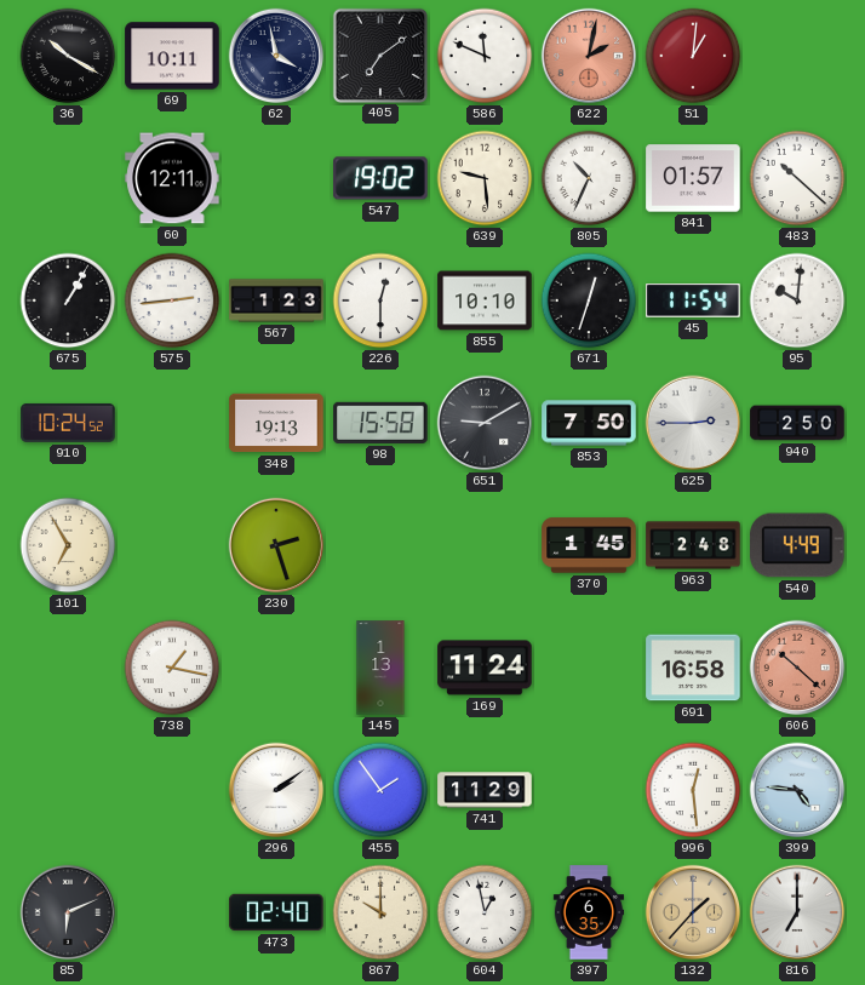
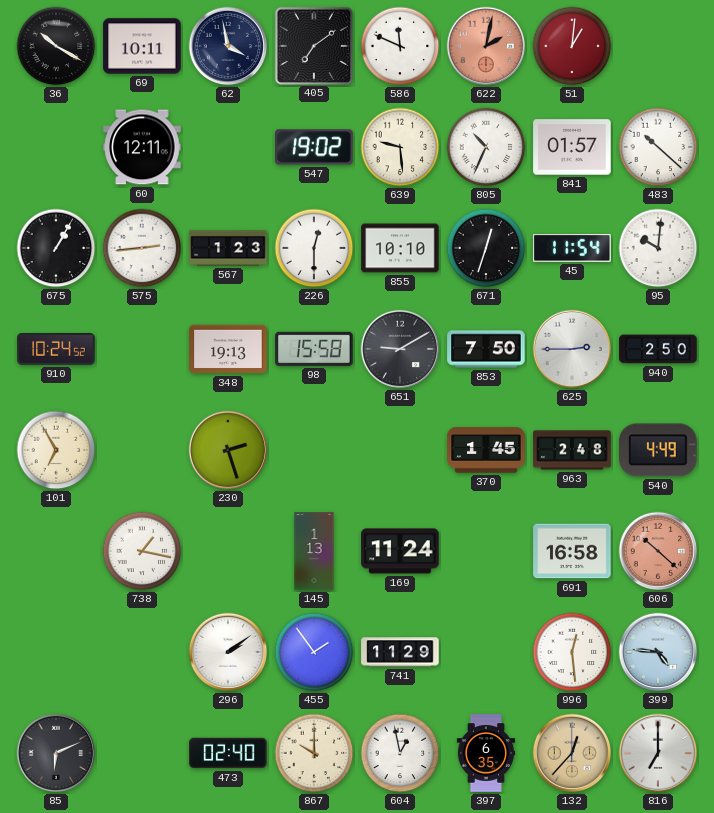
132: 1:37 -> 12:37
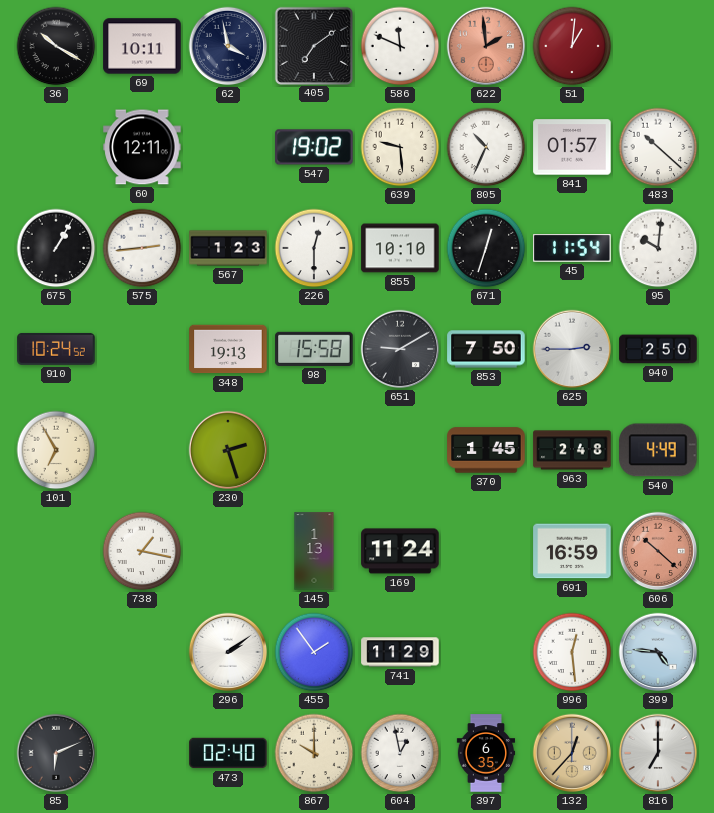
622: 2:02 -> 1:59
691: 16:58 -> 16:59
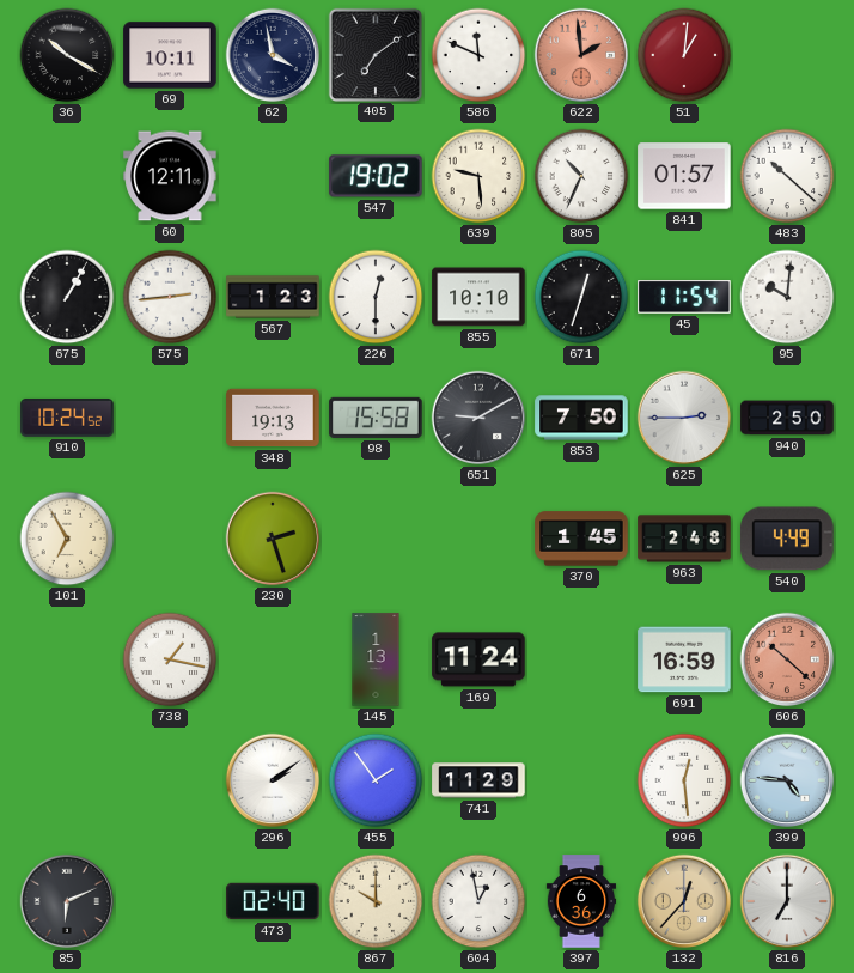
397: 6:35 -> 6:36
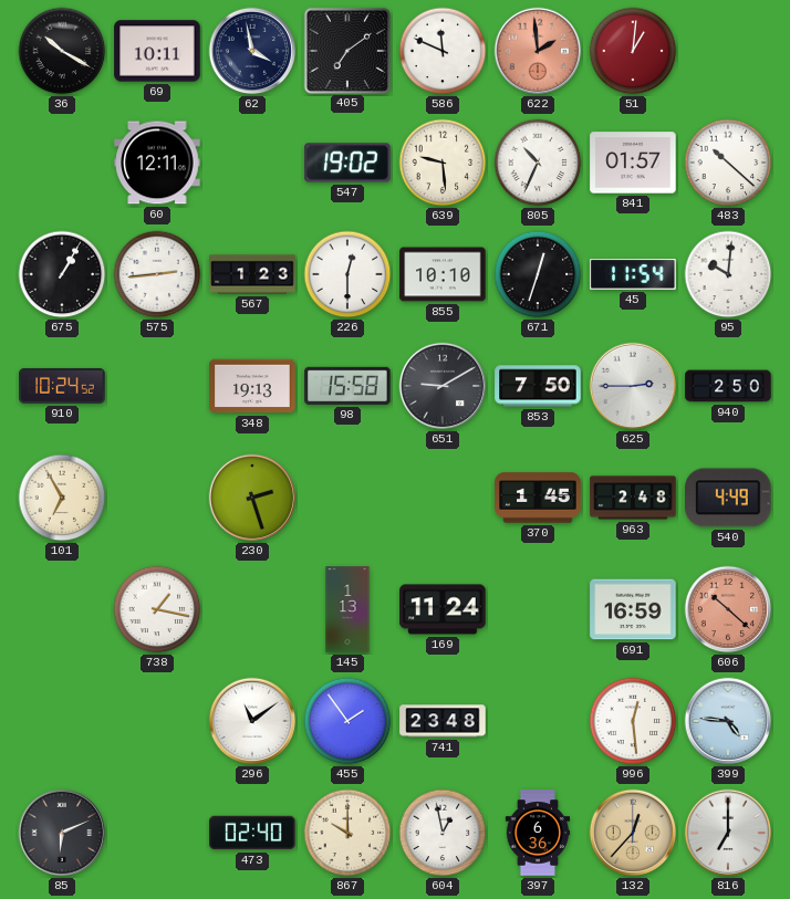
296: 2:09 -> 11:09
741: 11:29 -> 23:48
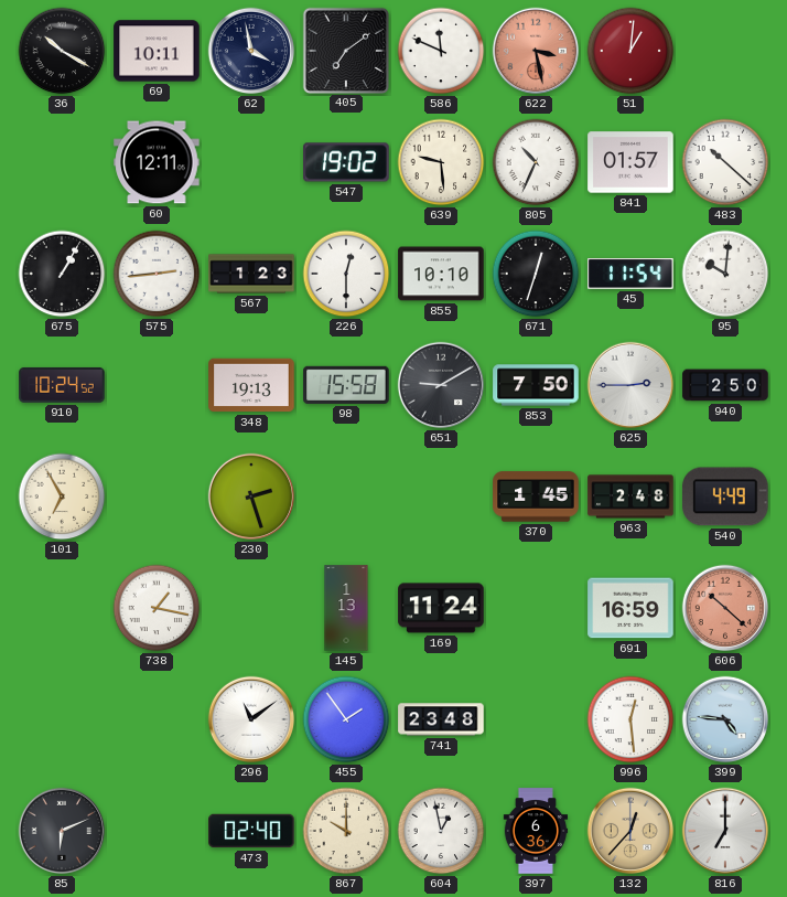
622: 1:59 -> 3:28
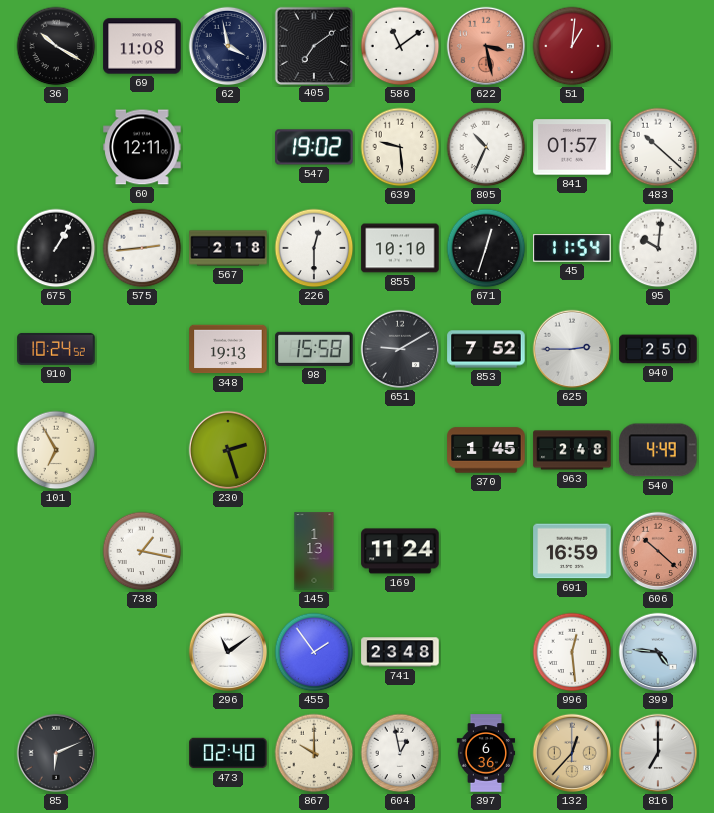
69: 10:11 -> 11:08
586: 11:49 -> 11:09
567: 1:23 -> 2:18
853: 7:50 -> 7:52
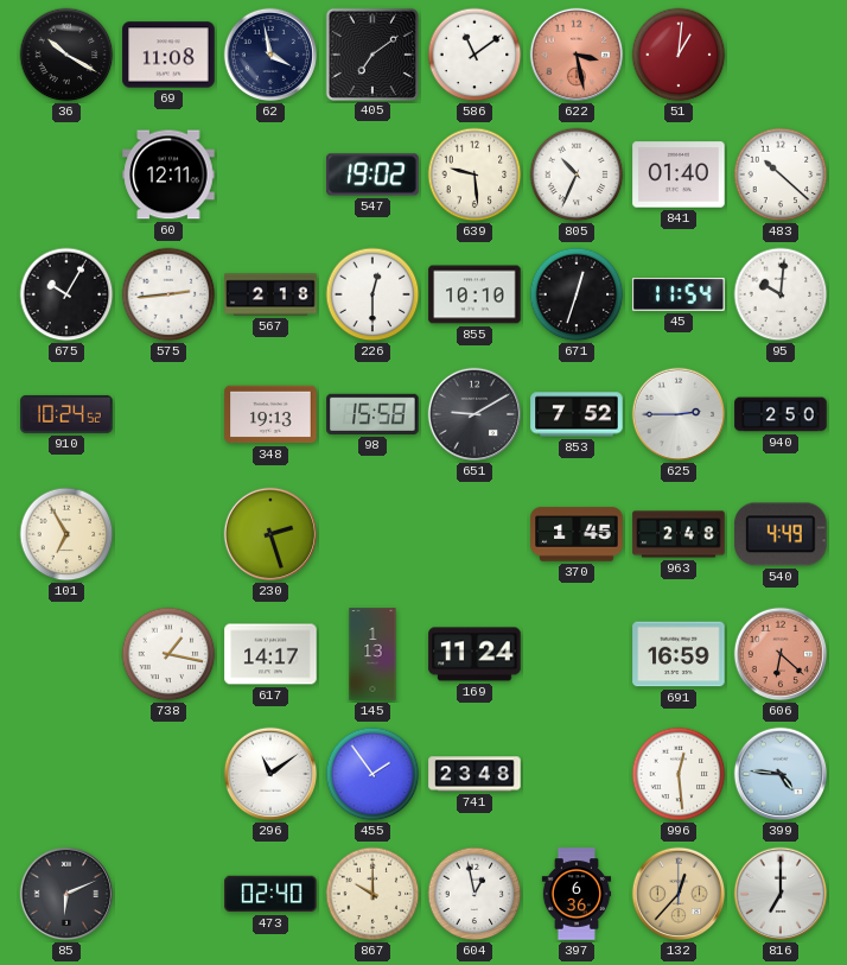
841: 01:57 -> 01:40
675: 1:05 -> 10:05
617: none -> 14:17
606: 10:22 -> 6:22
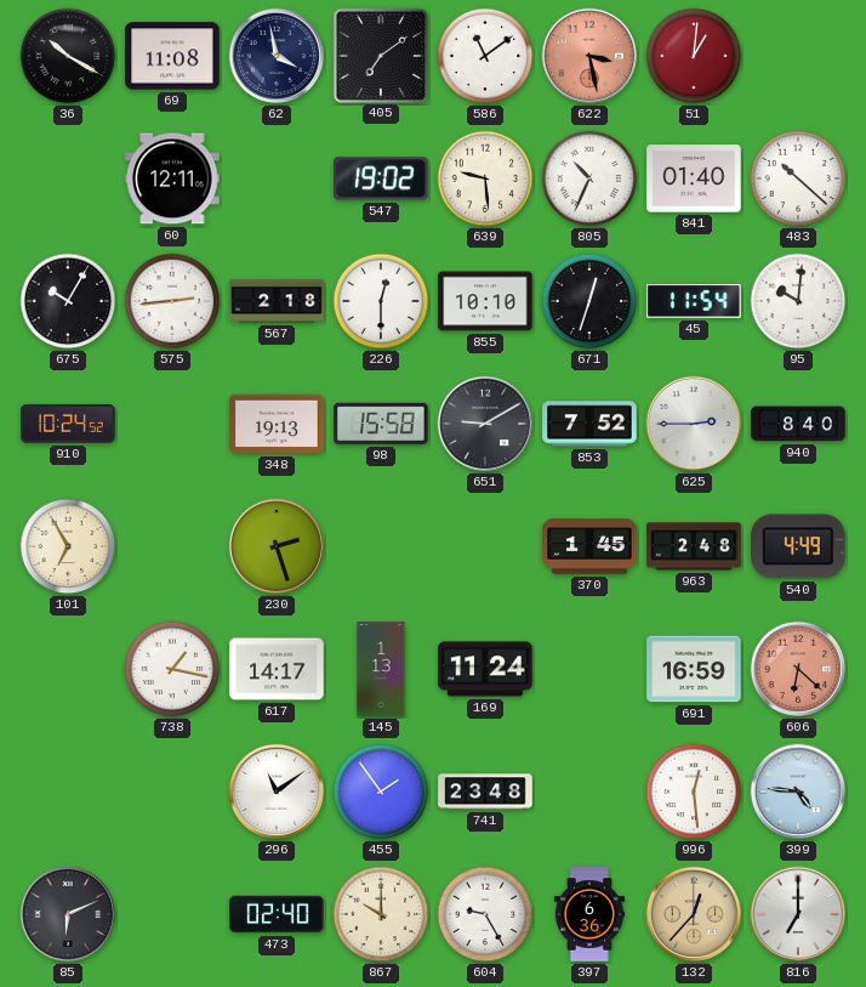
940: 2:50 -> 8:40
604: 12:58 -> 9:25
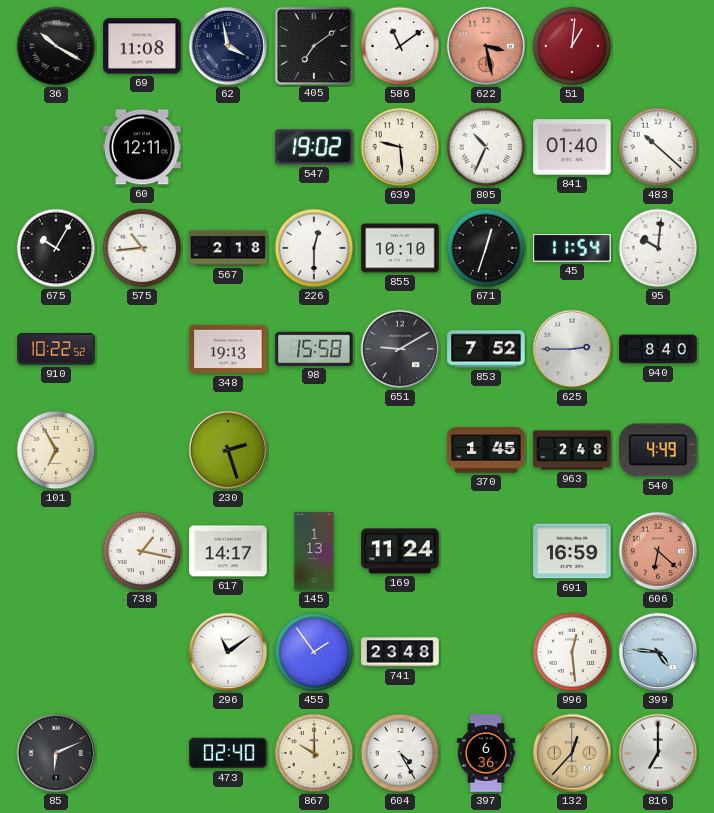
575: 2:44 -> 10:44
910: 10:24 -> 10:22
604: 9:25 -> 4:25
